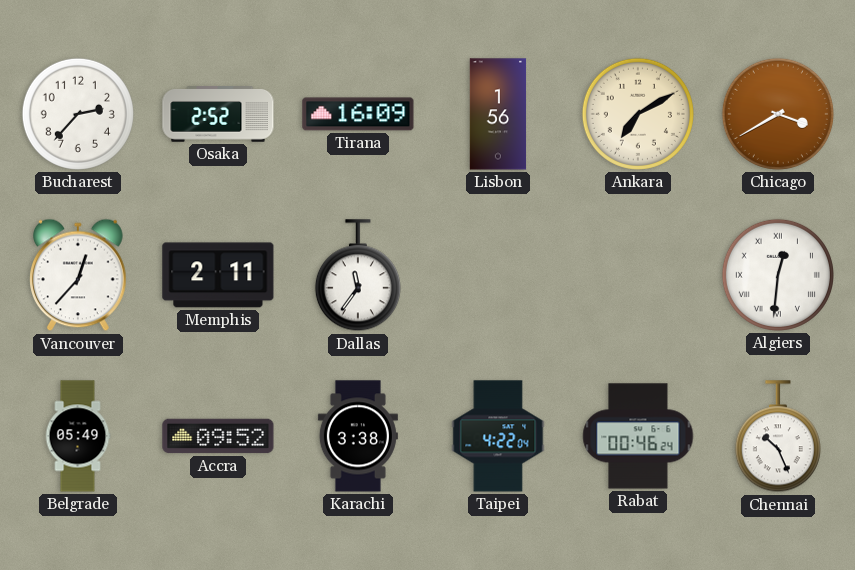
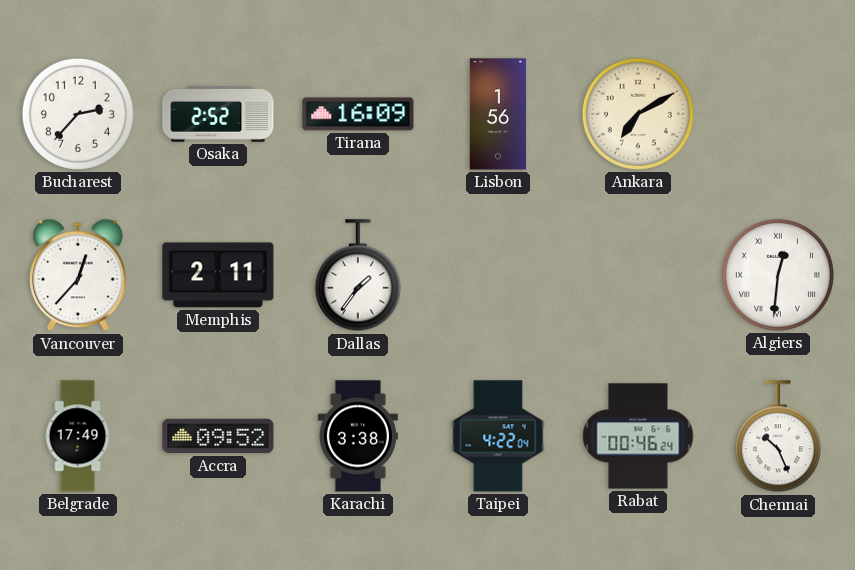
Chicago: 3:40 -> none
Dallas: 11:36 -> 1:36
Belgrade: 05:49 -> 17:49
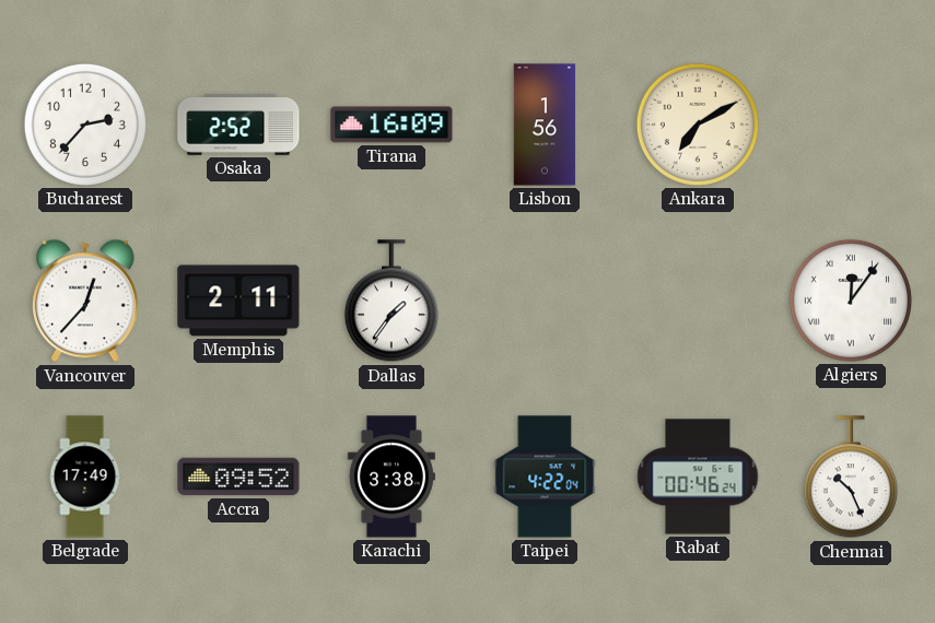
Algiers: 12:31 -> 12:06
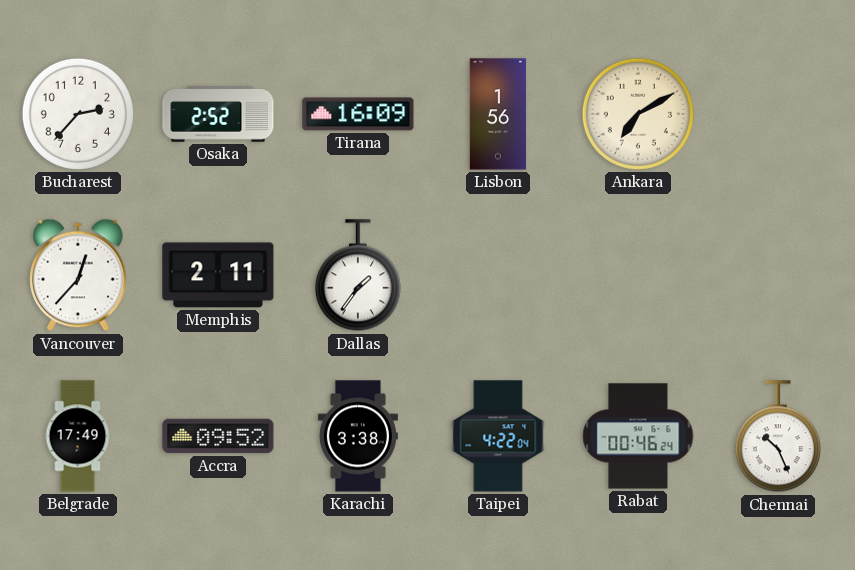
Algiers: 12:06 -> none
